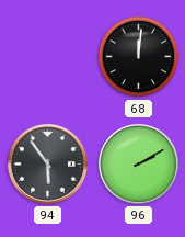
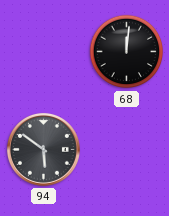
94: 5:54 -> 5:51
96: 2:10 -> none
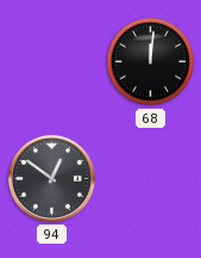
94: 5:51 -> 12:51
